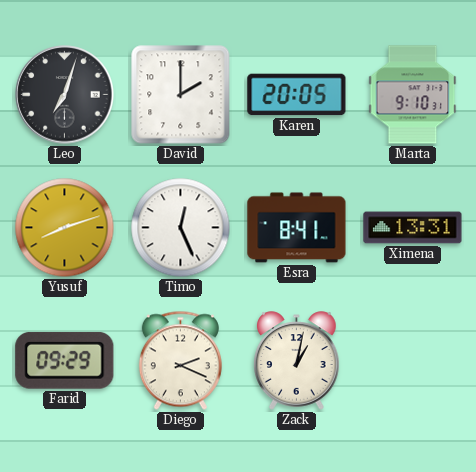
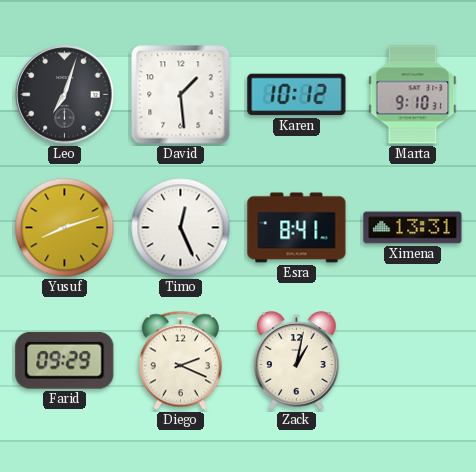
David: 2:00 -> 1:29
Karen: 20:05 -> 10:12
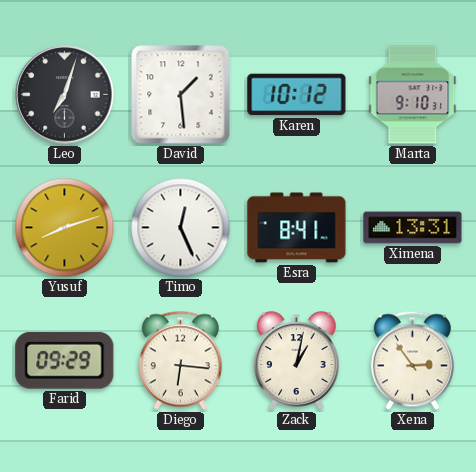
Diego: 2:19 -> 6:16
Xena: none -> 2:54
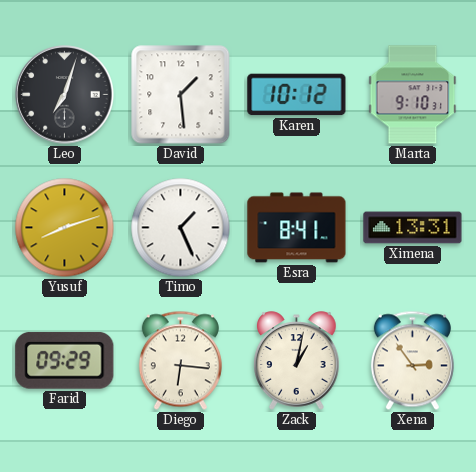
Timo: 12:26 -> 1:26
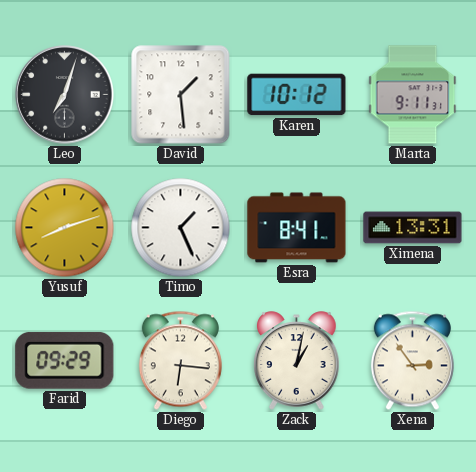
Marta: 9:10 -> 9:11
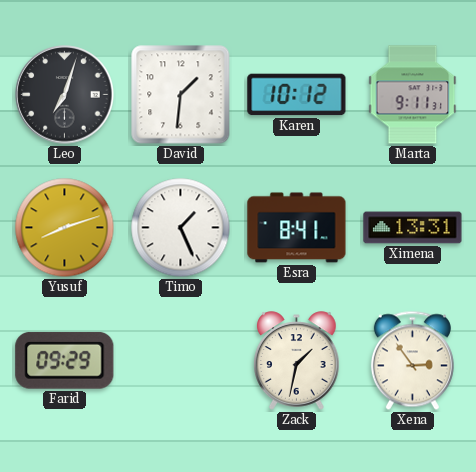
David: 1:29 -> 1:31
Diego: 6:16 -> none
Zack: 1:02 -> 1:32
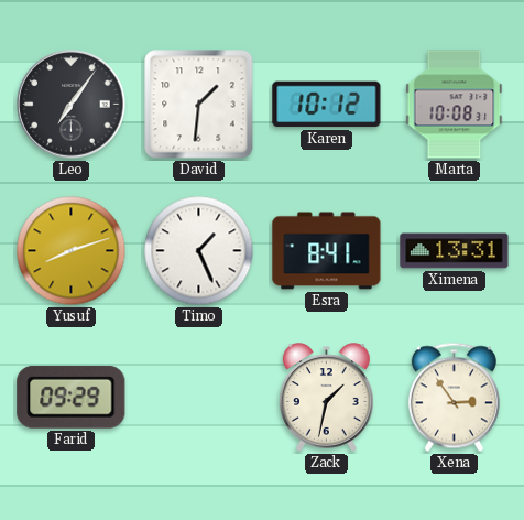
Leo: 7:03 -> 7:06
Marta: 9:11 -> 10:08
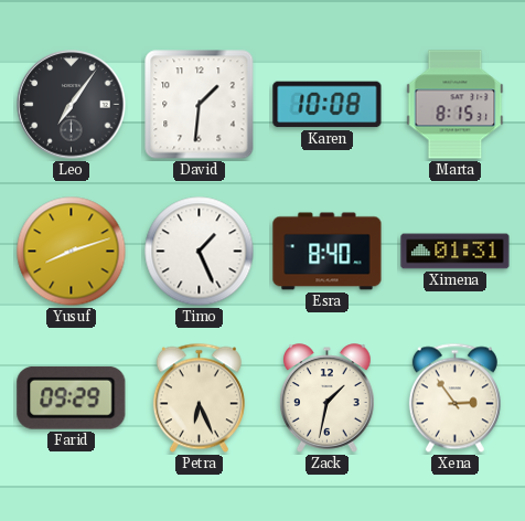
Karen: 10:12 -> 10:08
Marta: 10:08 -> 8:15
Esra: 8:41 -> 8:40
Ximena: 13:31 -> 01:31
Petra: none -> 6:26
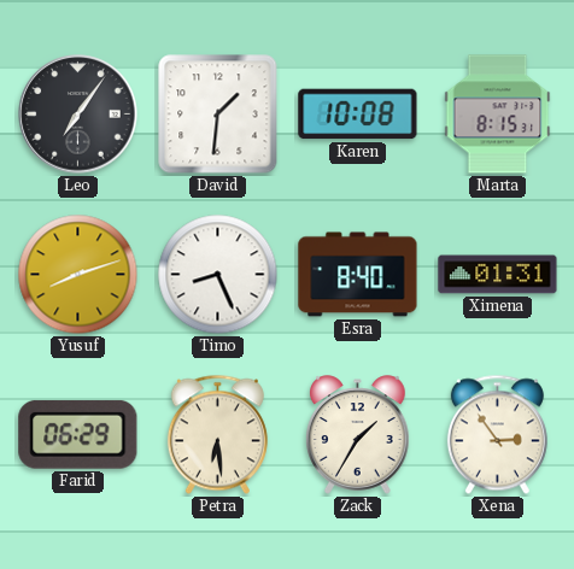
Timo: 1:26 -> 8:26
Farid: 09:29 -> 06:29
Petra: 6:26 -> 6:29
Zack: 1:32 -> 1:35
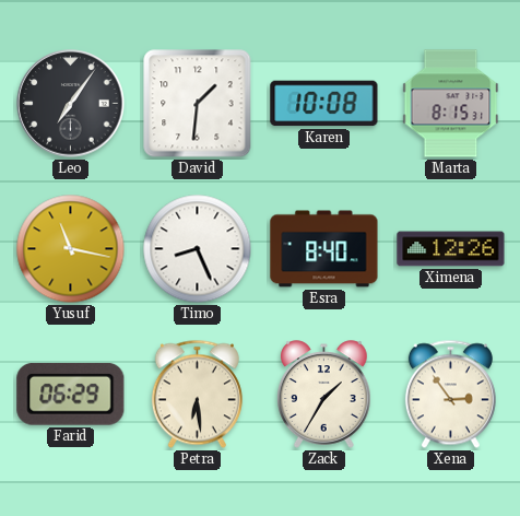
Yusuf: 8:12 -> 11:17
Ximena: 01:31 -> 12:26
